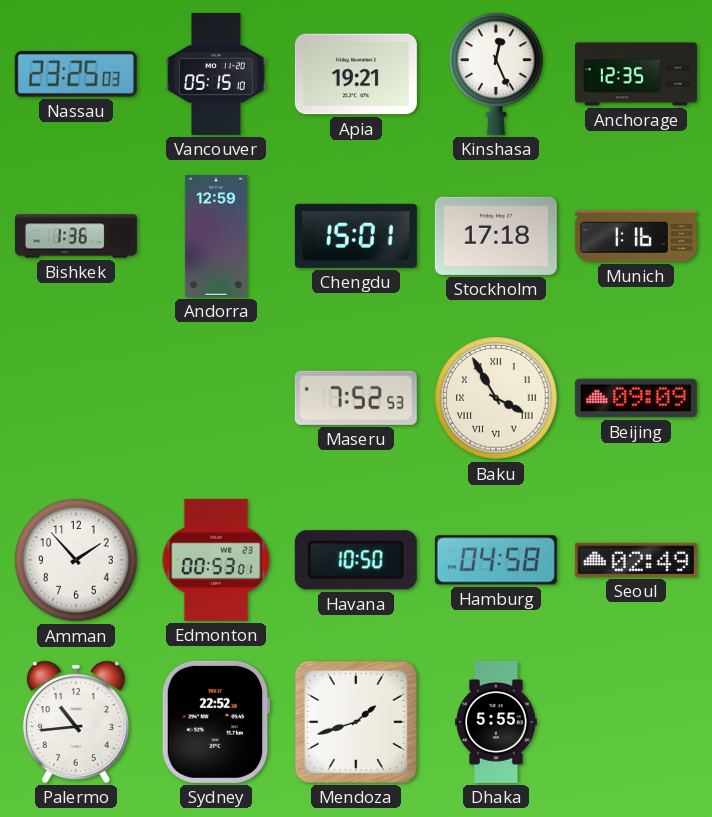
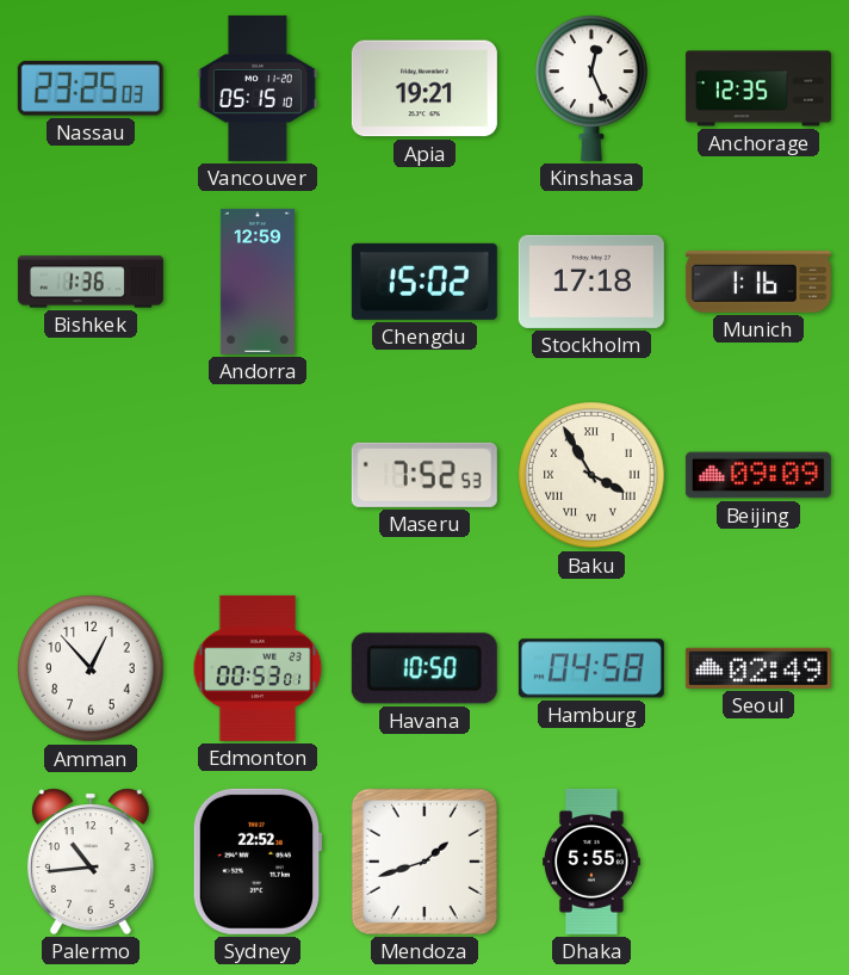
Chengdu: 15:01 -> 15:02
Amman: 1:53 -> 12:53
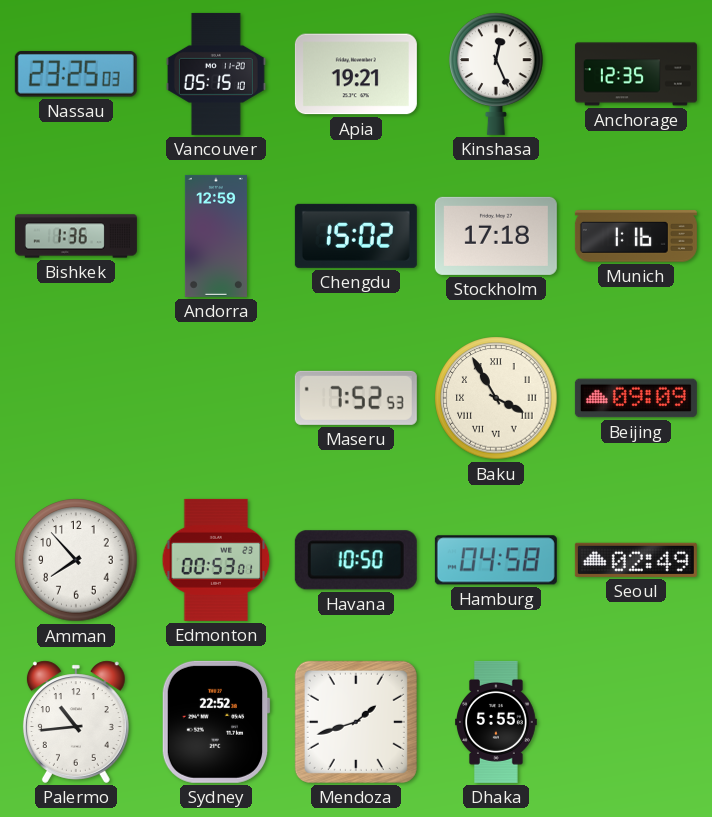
Amman: 12:53 -> 7:53
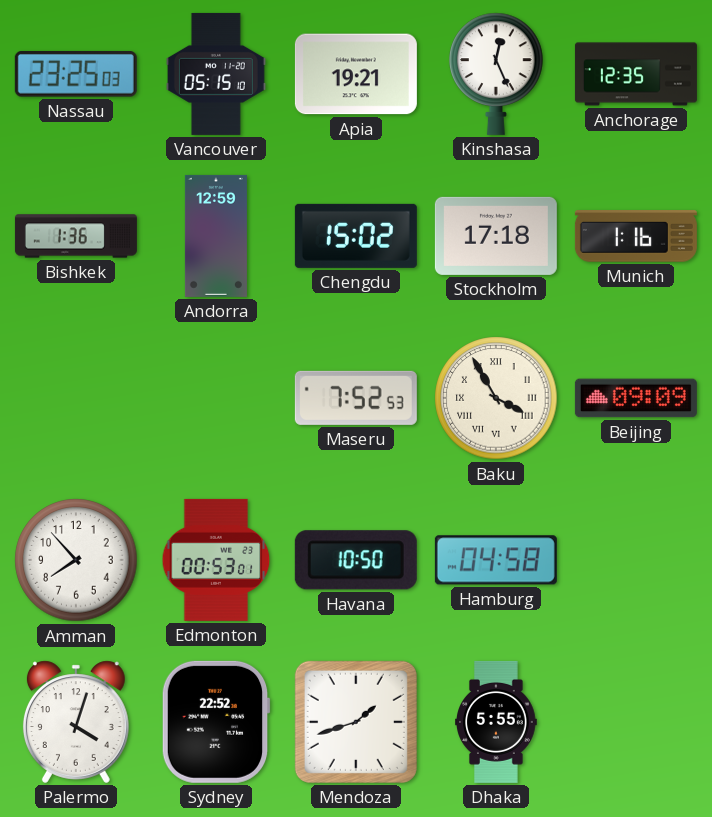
Seoul: 02:49 -> none
Palermo: 10:44 -> 4:03
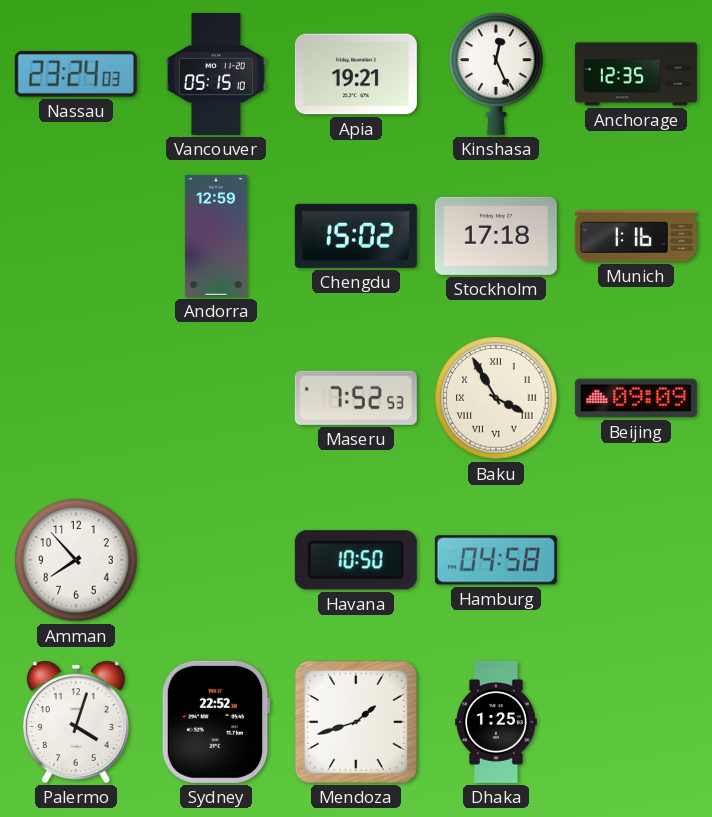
Nassau: 23:25 -> 23:24
Bishkek: 1:36 -> none
Edmonton: 00:53 -> none
Dhaka: 5:55 -> 1:25
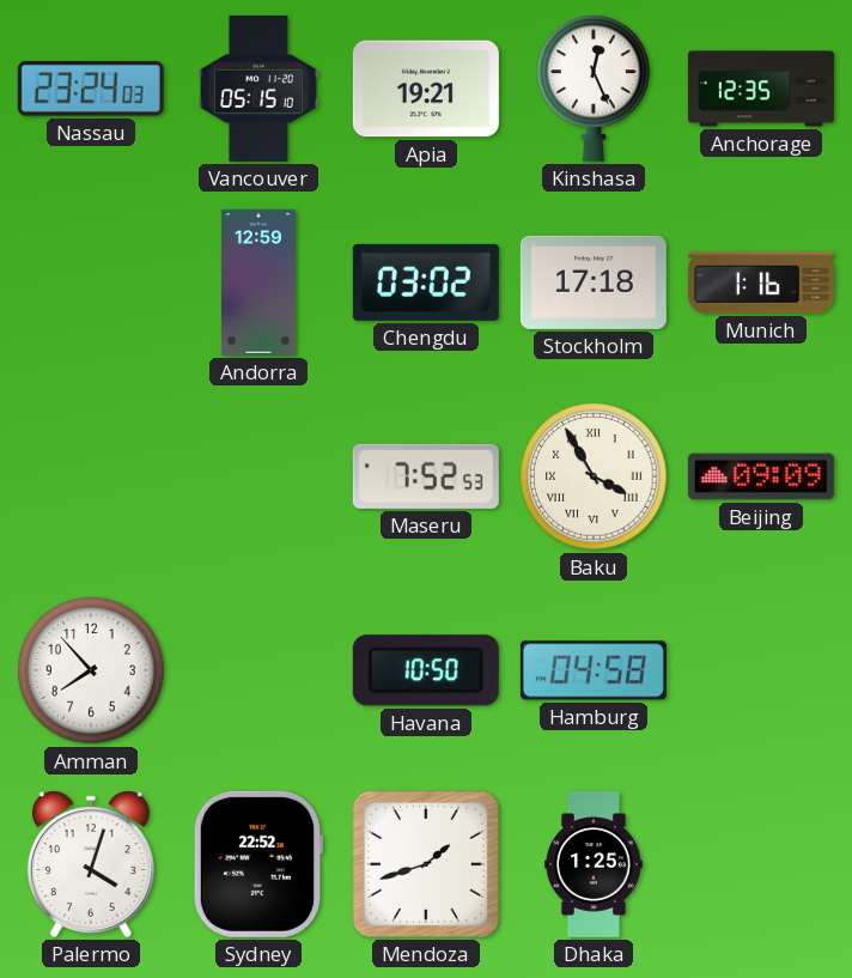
Chengdu: 15:02 -> 03:02
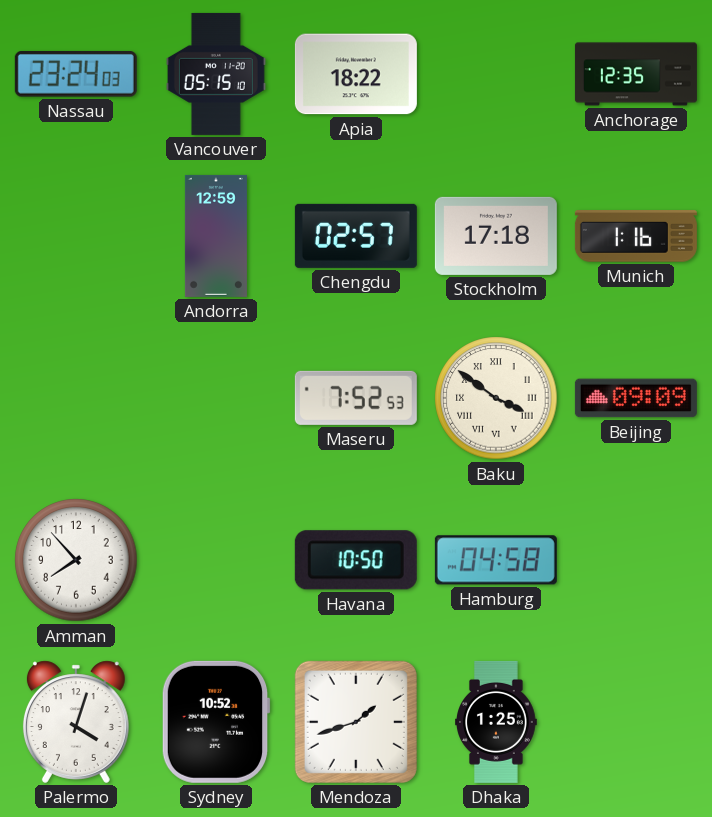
Apia: 19:21 -> 18:22
Kinshasa: 12:26 -> none
Chengdu: 03:02 -> 02:57
Baku: 3:55 -> 3:51
Sydney: 22:52 -> 10:52
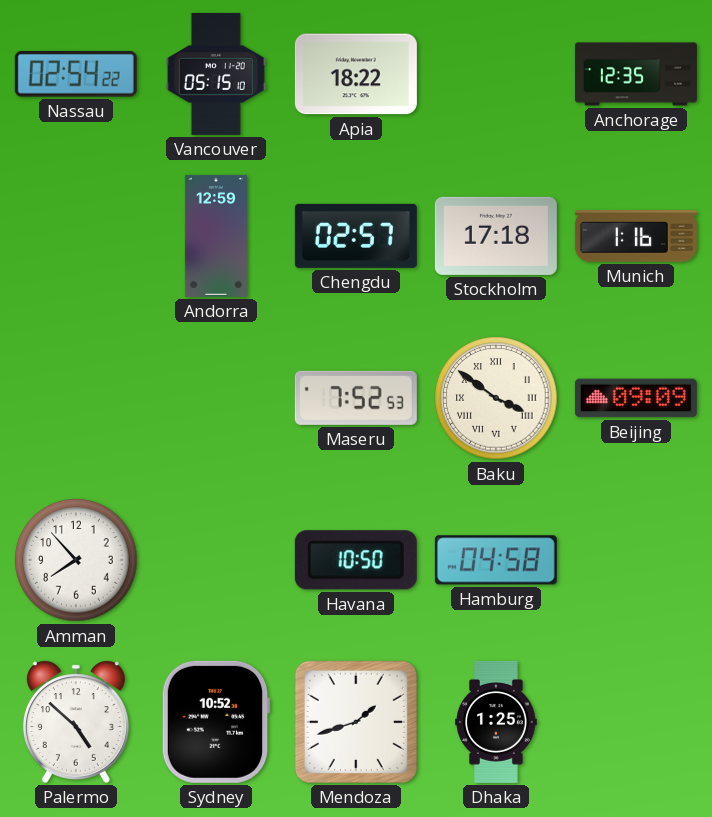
Nassau: 23:24 -> 02:54
Palermo: 4:03 -> 4:52
